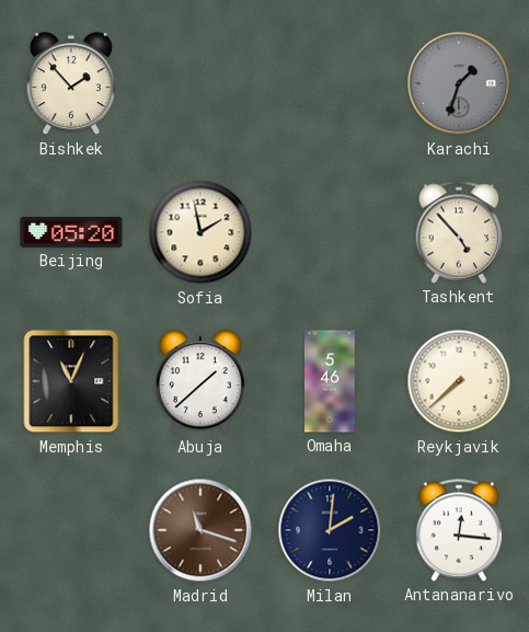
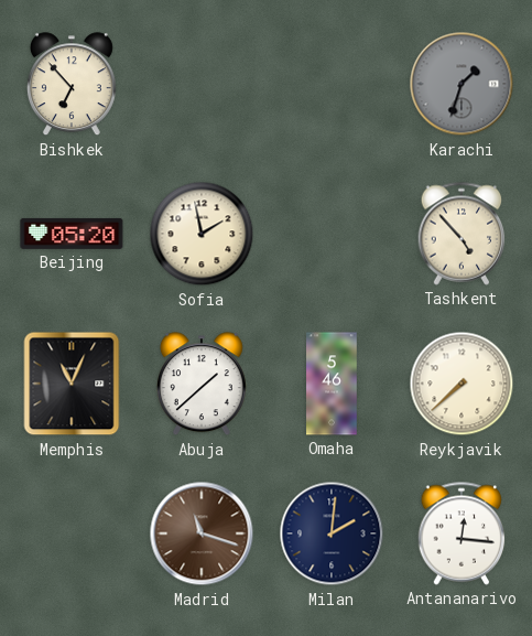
Bishkek: 1:53 -> 6:53
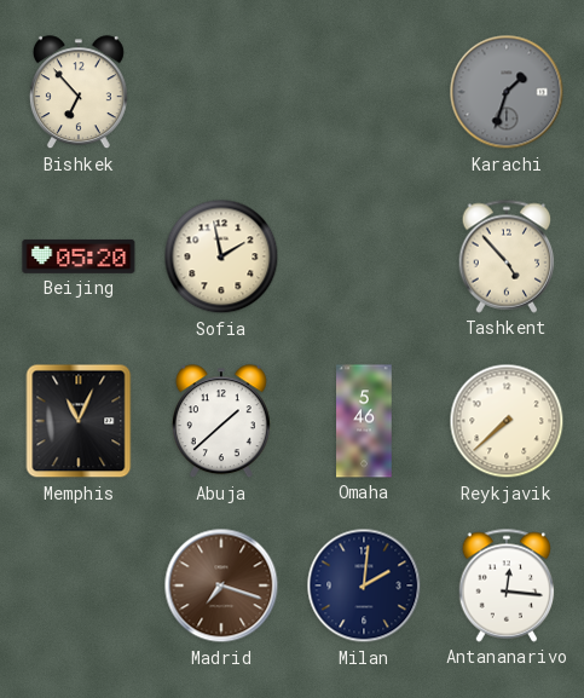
Madrid: 11:18 -> 7:18
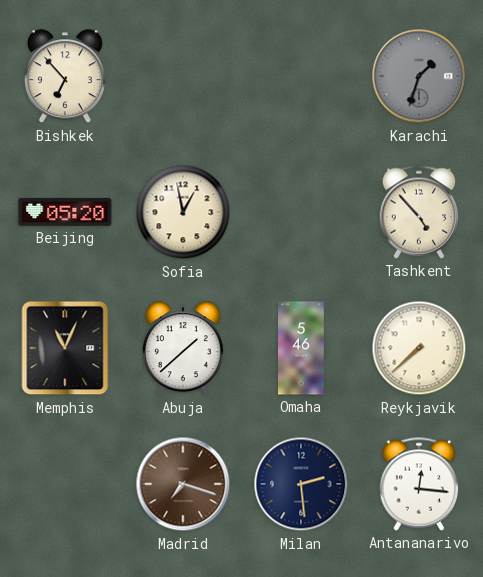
Sofia: 1:58 -> 12:58
Milan: 2:01 -> 2:29
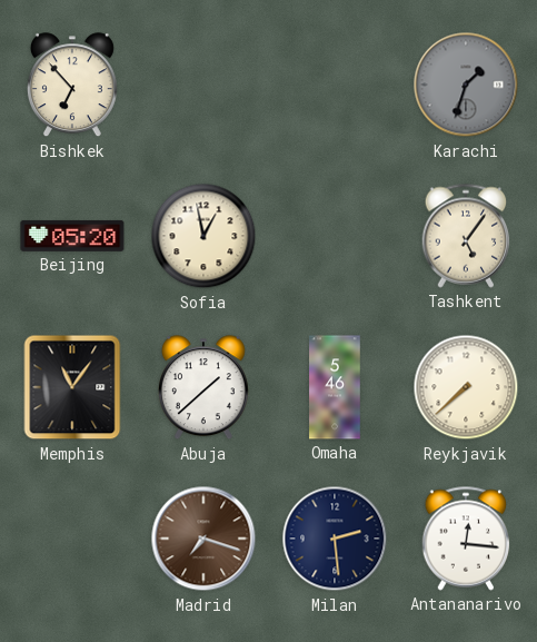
Tashkent: 4:53 -> 5:06
Memphis: 11:04 -> 11:06
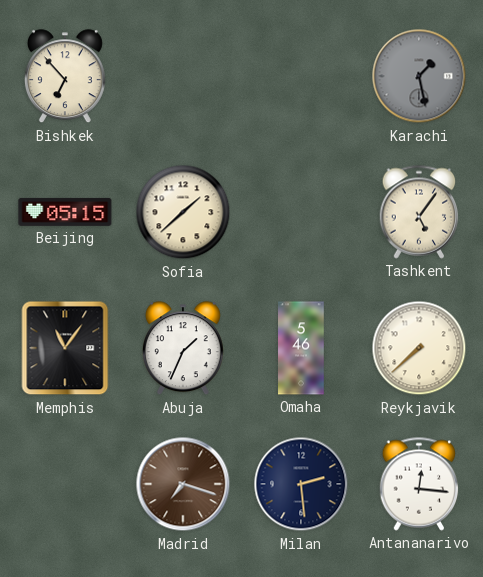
Karachi: 1:33 -> 1:28
Beijing: 05:20 -> 05:15
Sofia: 12:58 -> 1:38
Abuja: 1:38 -> 1:34
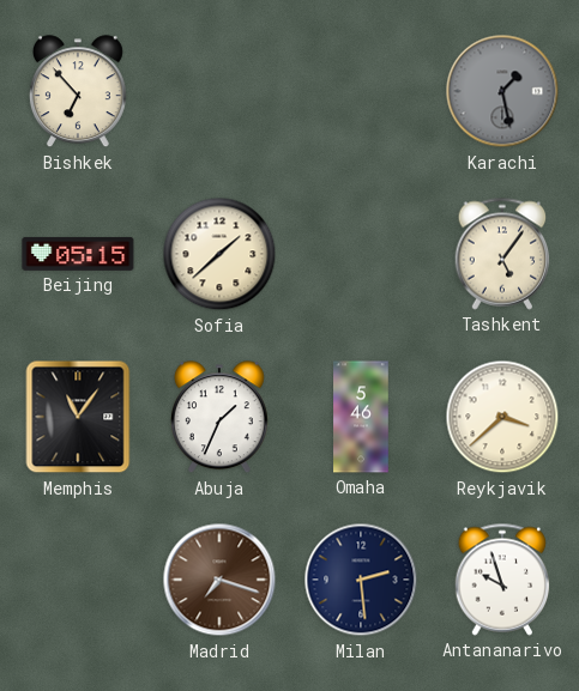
Reykjavik: 7:38 -> 3:38
Antananarivo: 12:16 -> 9:57
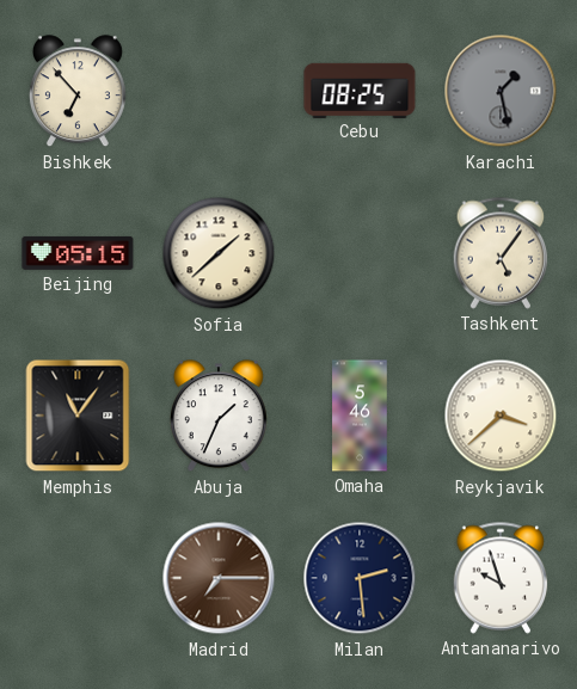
Cebu: none -> 08:25
Madrid: 7:18 -> 7:15
